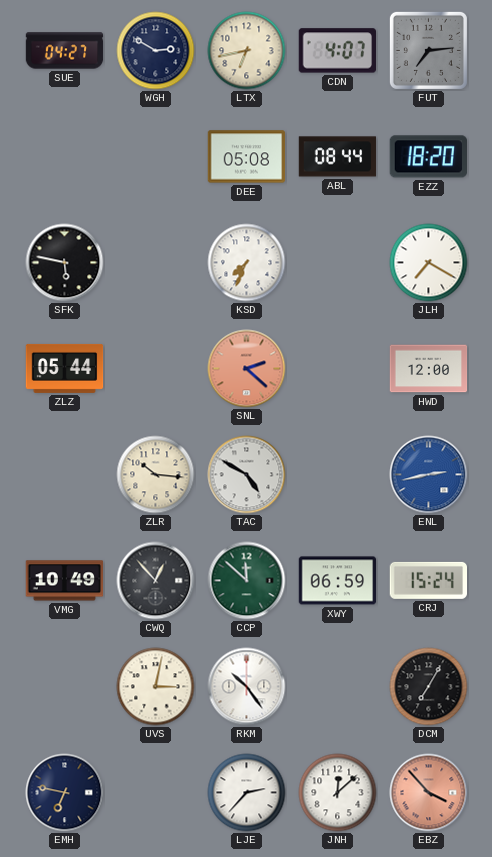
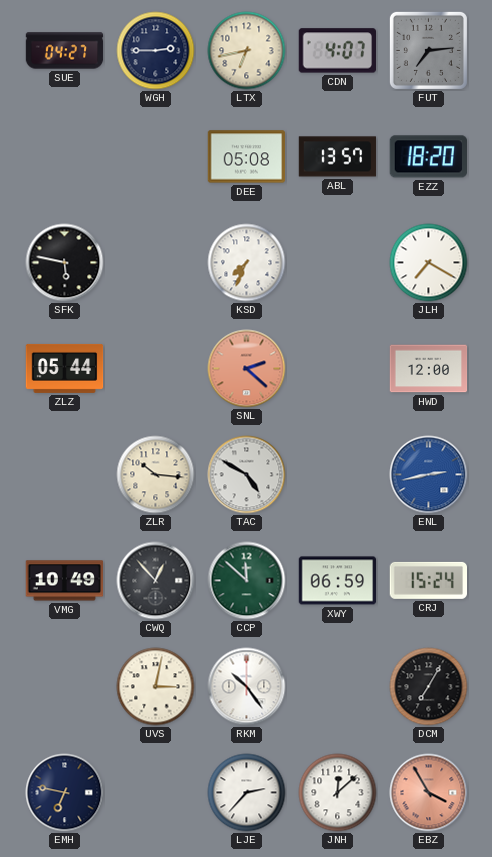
WGH: 2:50 -> 2:45
ABL: 08:44 -> 13:57
EBZ: 3:53 -> 3:55
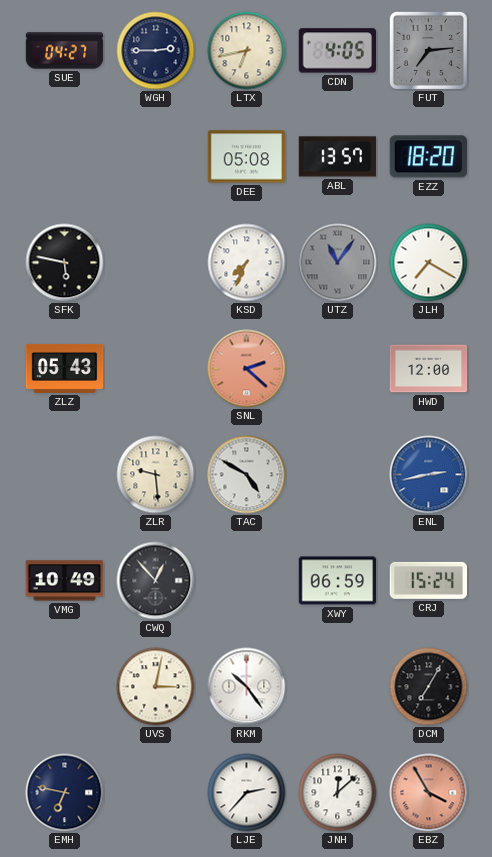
CDN: 4:07 -> 4:05
UTZ: none -> 11:06
ZLZ: 05:44 -> 05:43
ZLR: 10:16 -> 9:29
CCP: 11:52 -> none
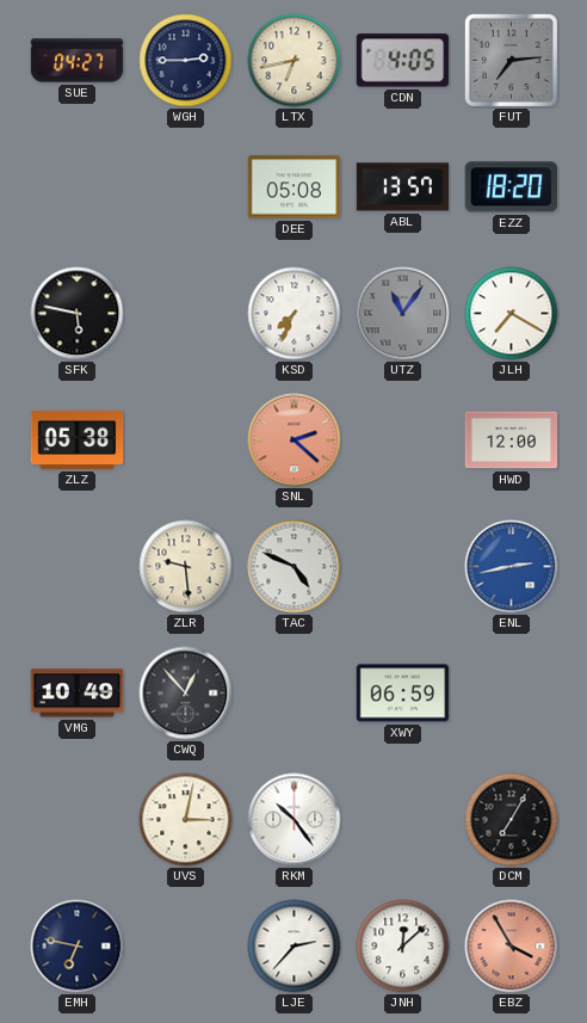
ZLZ: 05:43 -> 05:38
TAC: 4:50 -> 4:49
CRJ: 15:24 -> none
